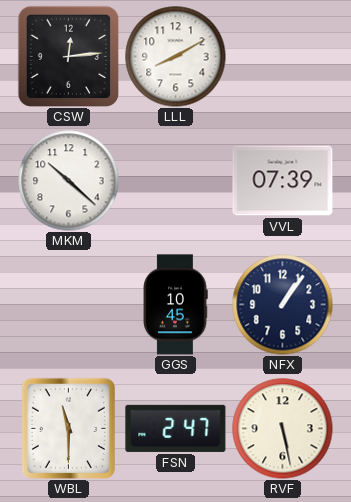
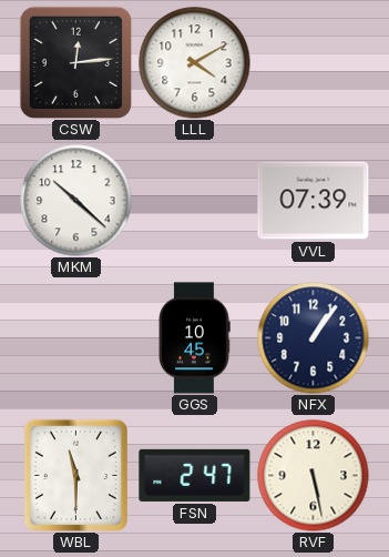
LLL: 8:10 -> 4:10
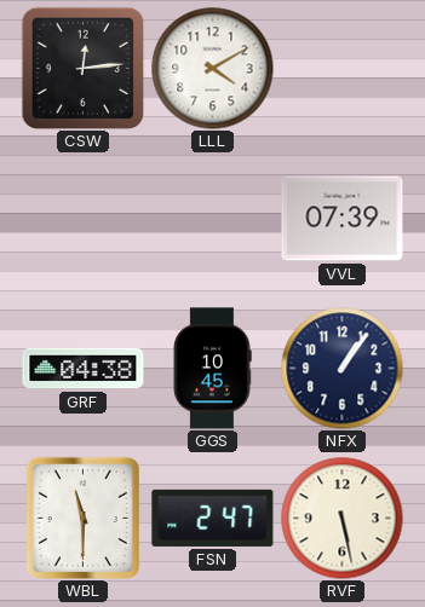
MKM: 10:22 -> none
GRF: none -> 04:38
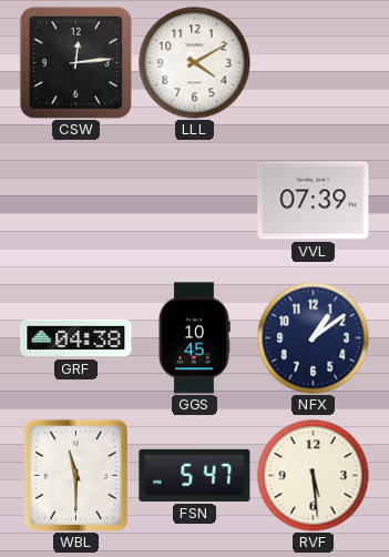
NFX: 1:06 -> 1:09
FSN: 2:47 -> 5:47
RVF: 5:28 -> 5:29
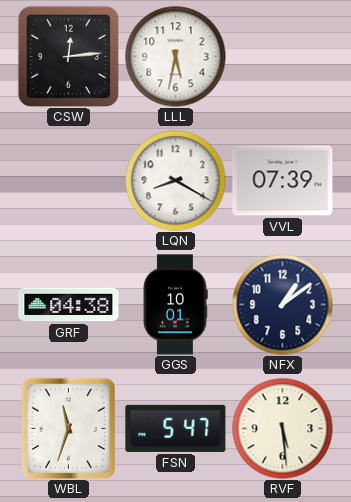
LLL: 4:10 -> 5:32
LQN: none -> 8:20
GGS: 10:45 -> 10:01
WBL: 11:30 -> 11:33
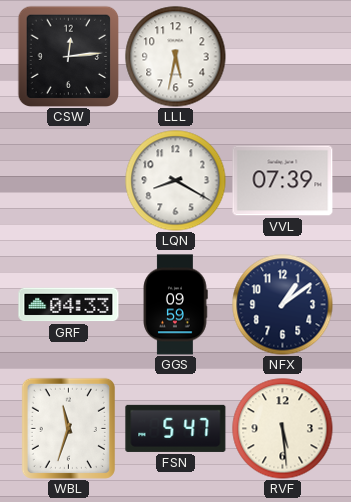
GRF: 04:38 -> 04:33
GGS: 10:01 -> 09:59
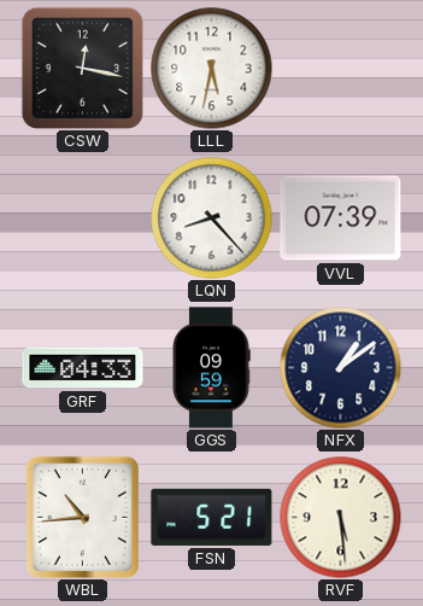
CSW: 12:14 -> 12:17
LQN: 8:20 -> 8:23
WBL: 11:33 -> 10:44
FSN: 5:47 -> 5:21
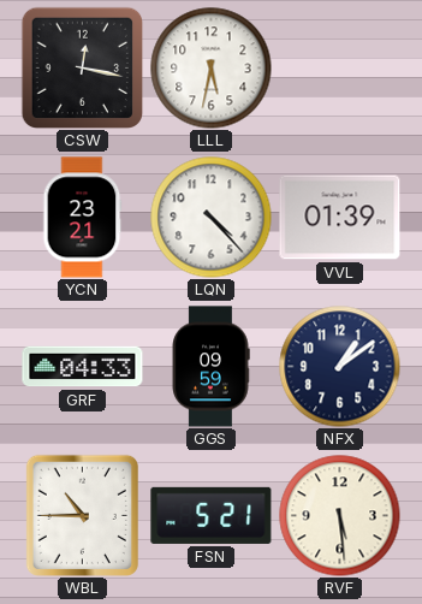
YCN: none -> 23:21
LQN: 8:23 -> 4:23
VVL: 07:39 -> 01:39
WBL: 10:44 -> 10:45
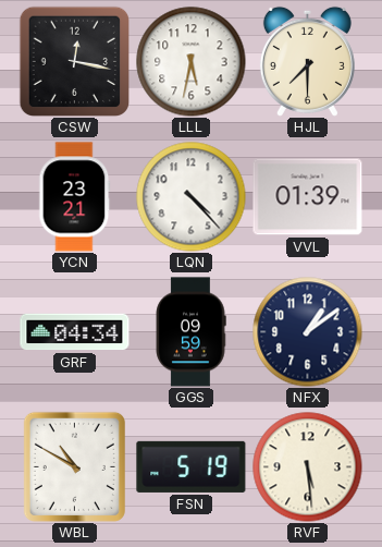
HJL: none -> 7:30
GRF: 04:33 -> 04:34
WBL: 10:45 -> 10:50
FSN: 5:21 -> 5:19
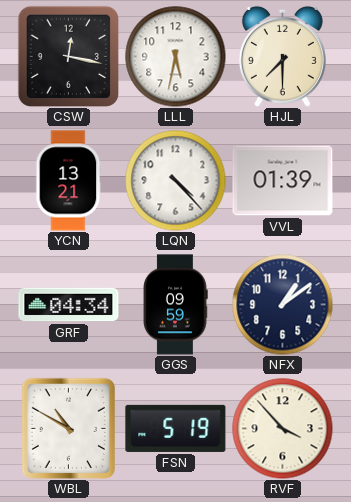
YCN: 23:21 -> 13:21
RVF: 5:29 -> 3:53
